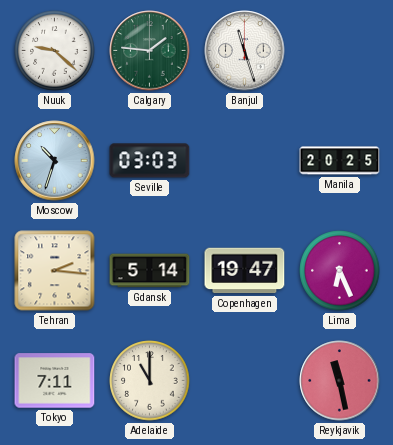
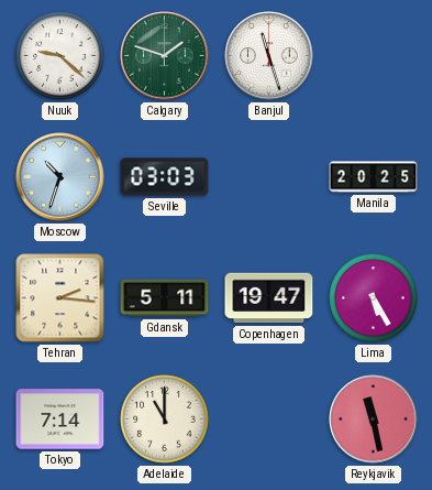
Calgary: 1:46 -> 1:48
Gdansk: 5:14 -> 5:11
Lima: 6:26 -> 5:25
Tokyo: 7:11 -> 7:14
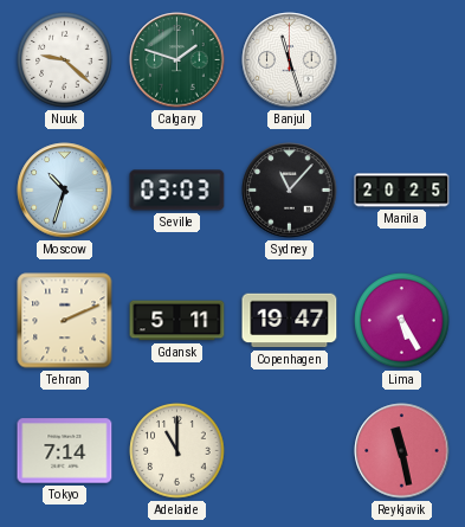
Sydney: none -> 11:07
Tehran: 2:16 -> 2:11
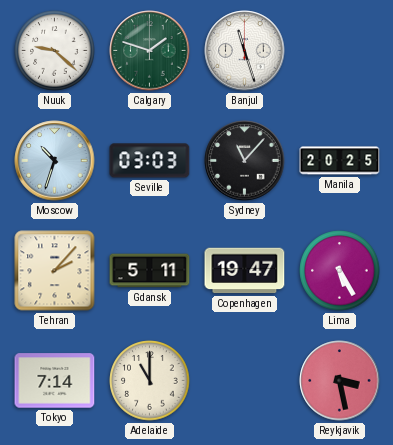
Tehran: 2:11 -> 2:07
Reykjavik: 11:28 -> 3:28
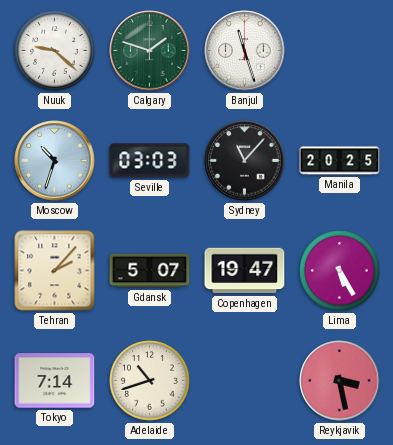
Gdansk: 5:11 -> 5:07
Adelaide: 11:00 -> 10:42
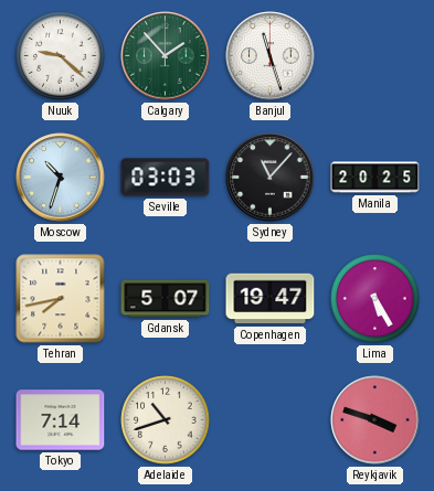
Calgary: 1:48 -> 1:53
Tehran: 2:07 -> 7:43
Reykjavik: 3:28 -> 3:48
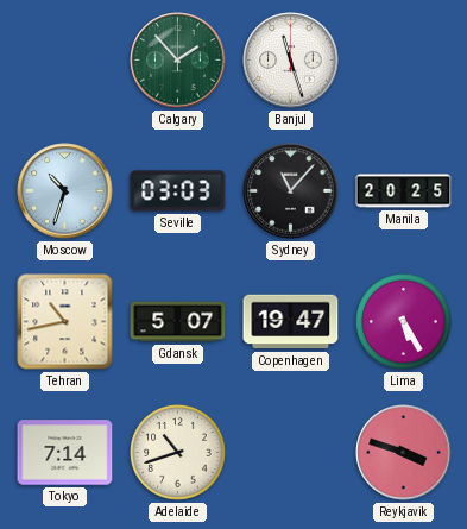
Nuuk: 9:22 -> none
Tehran: 7:43 -> 10:43
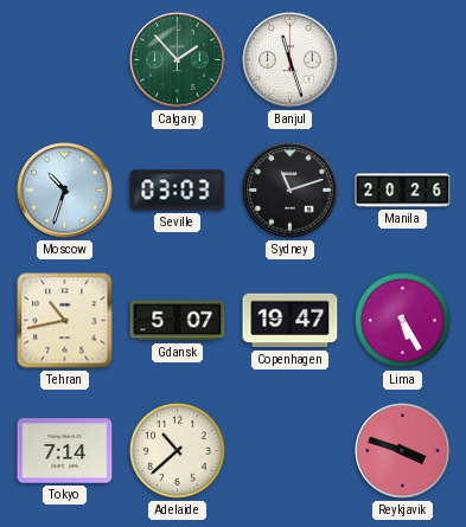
Sydney: 11:07 -> 11:12
Manila: 20:25 -> 20:26
Adelaide: 10:42 -> 10:38
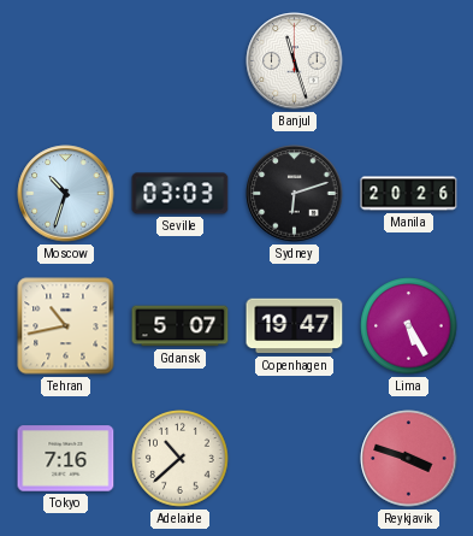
Calgary: 1:53 -> none
Sydney: 11:12 -> 6:12
Tokyo: 7:14 -> 7:16
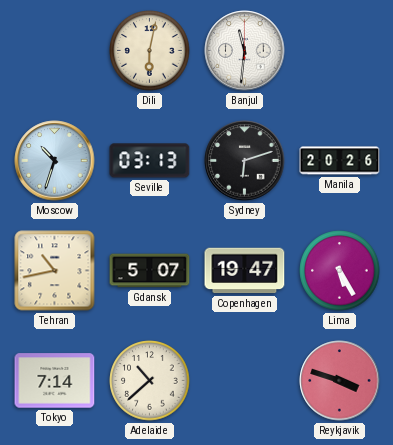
Dili: none -> 6:02
Banjul: 11:27 -> 11:31
Seville: 03:03 -> 03:13
Tokyo: 7:16 -> 7:14
